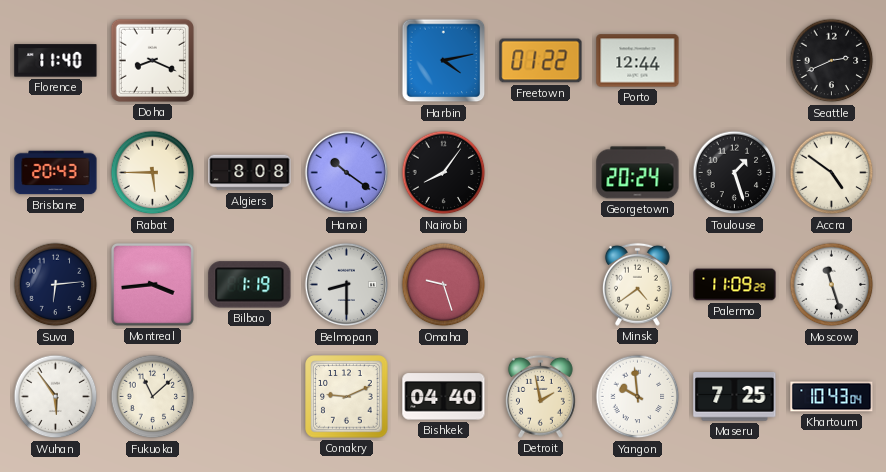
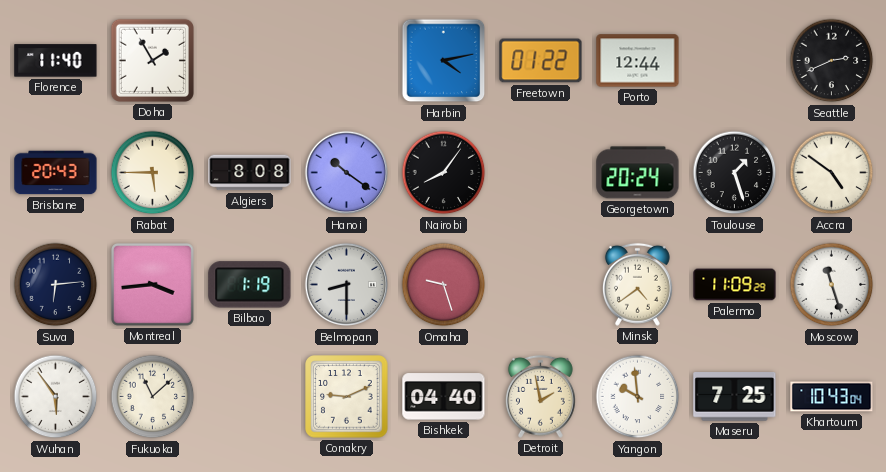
Doha: 8:19 -> 1:55
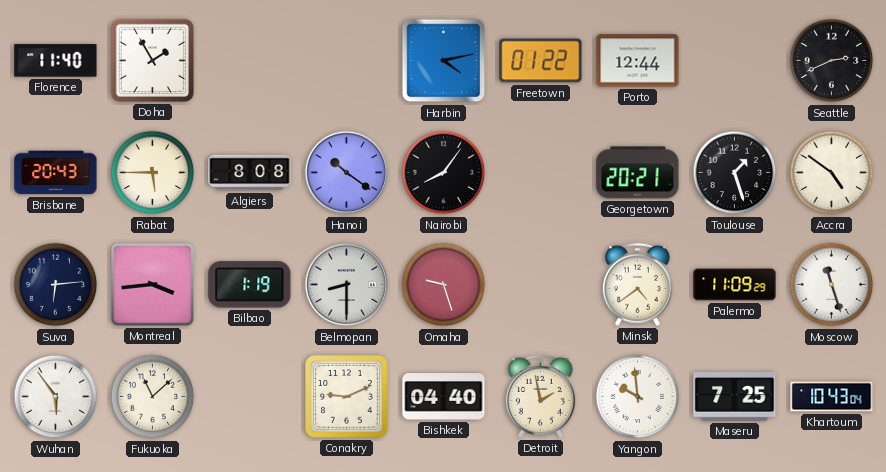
Georgetown: 20:24 -> 20:21
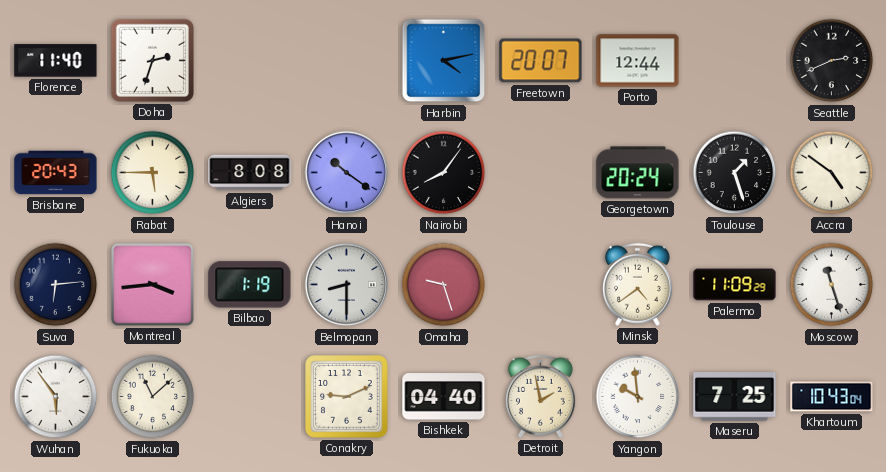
Doha: 1:55 -> 2:33
Freetown: 01:22 -> 20:07
Georgetown: 20:21 -> 20:24
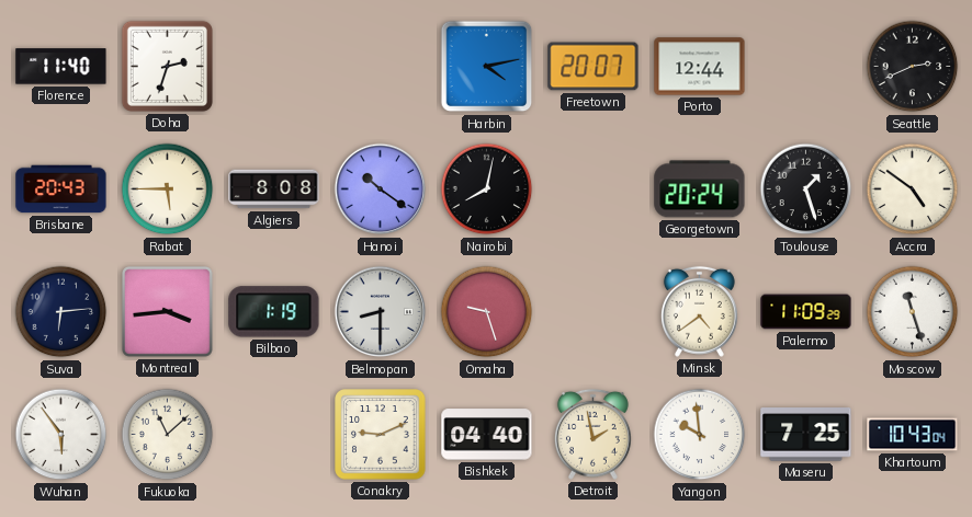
Nairobi: 8:06 -> 8:02
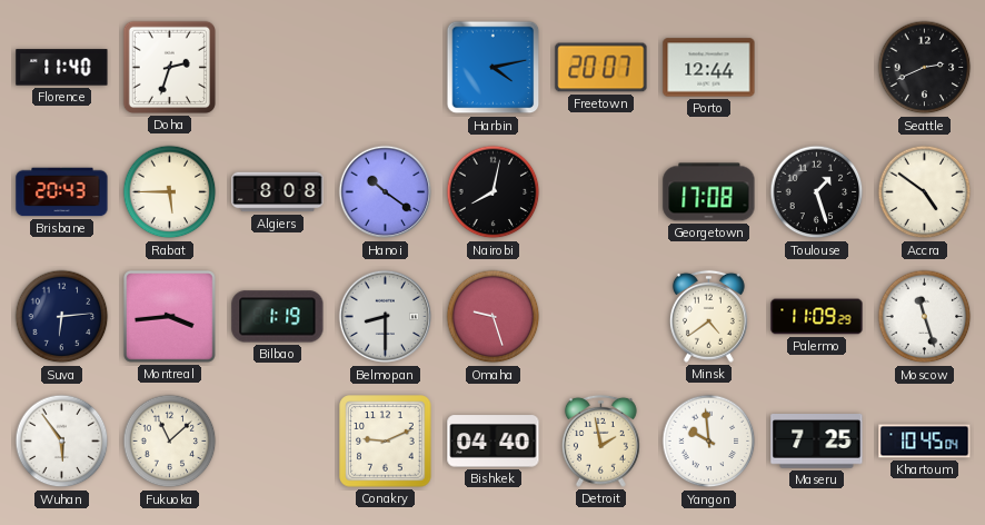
Georgetown: 20:24 -> 17:08
Khartoum: 10:43 -> 10:45
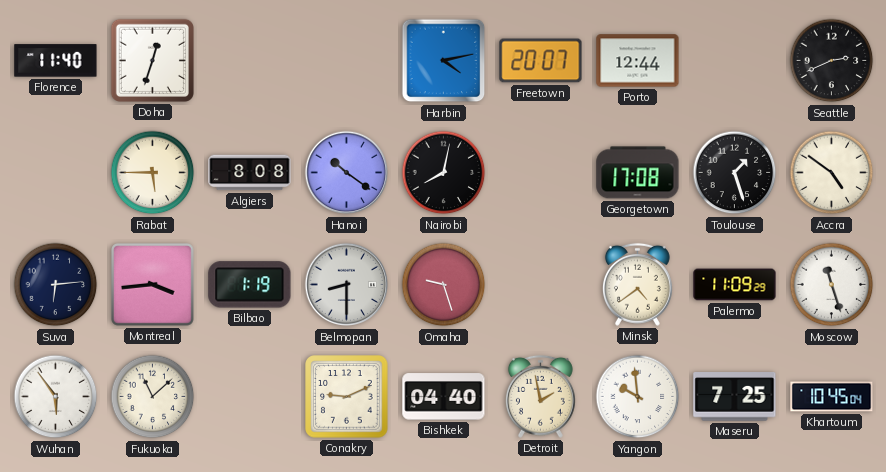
Doha: 2:33 -> 12:33
Brisbane: 20:43 -> none
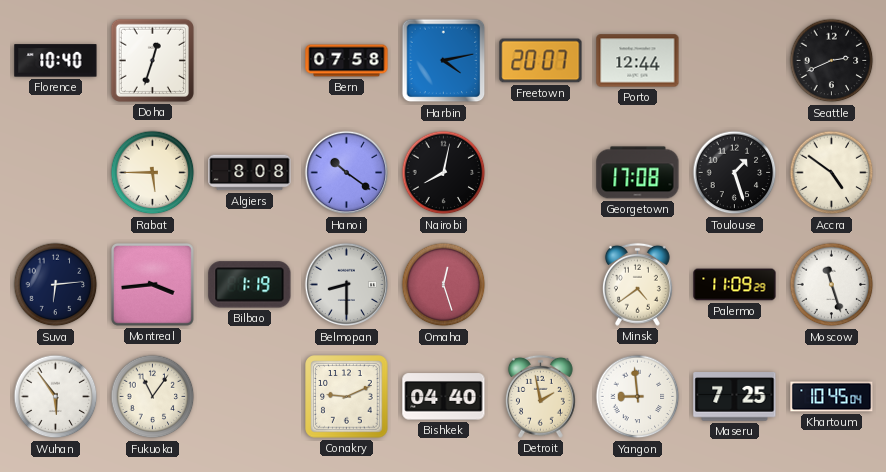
Florence: 11:40 -> 10:40
Bern: none -> 07:58
Omaha: 9:27 -> 12:27
Fukuoka: 11:08 -> 11:06
Yangon: 9:59 -> 8:59
